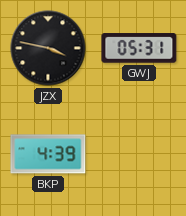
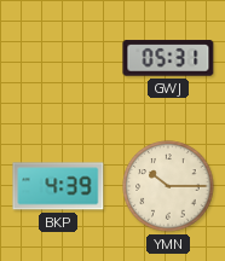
JZX: 3:47 -> none
YMN: none -> 10:15
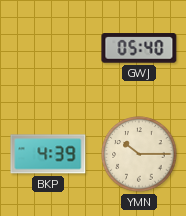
GWJ: 05:31 -> 05:40
